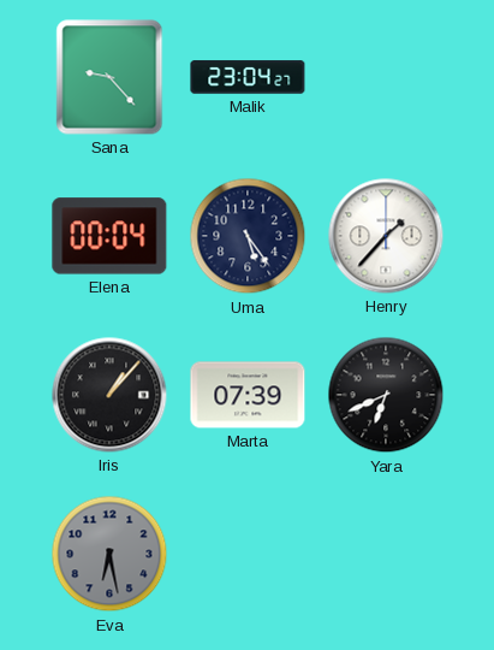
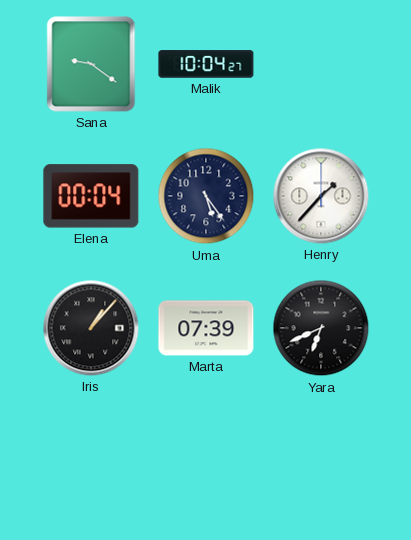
Sana: 9:23 -> 9:21
Malik: 23:04 -> 10:04
Eva: 6:28 -> none
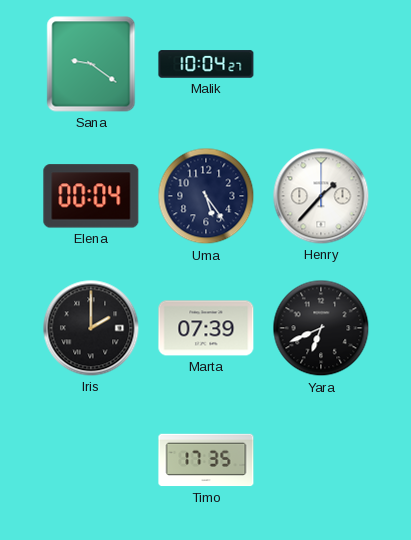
Iris: 1:07 -> 2:00
Timo: none -> 17:35
